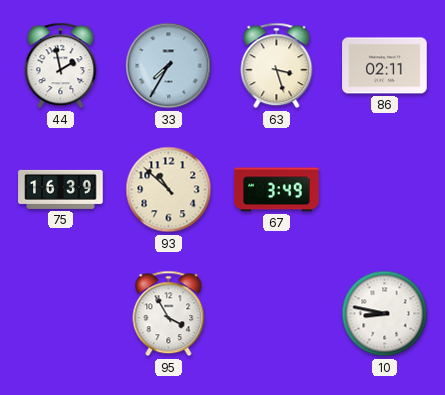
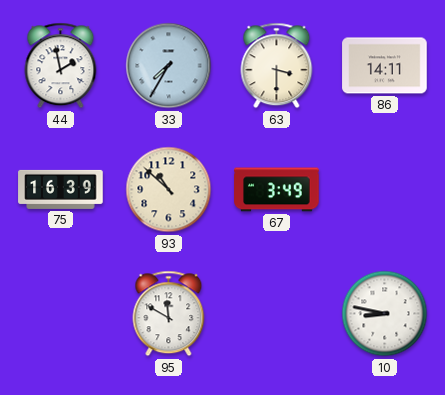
63: 3:27 -> 3:30
86: 02:11 -> 14:11
95: 3:55 -> 11:50
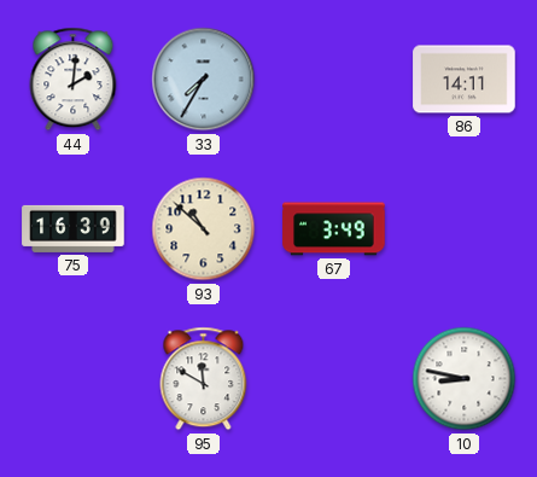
44: 1:58 -> 2:01
63: 3:30 -> none
